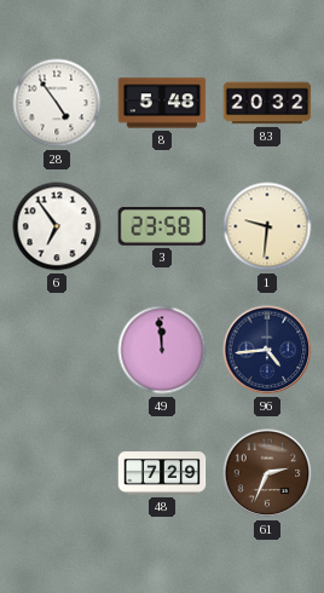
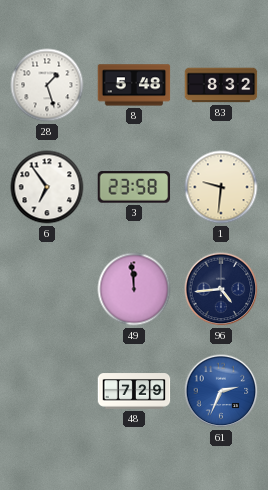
28: 4:54 -> 1:27
83: 20:32 -> 8:32
61 dial: brown -> blue
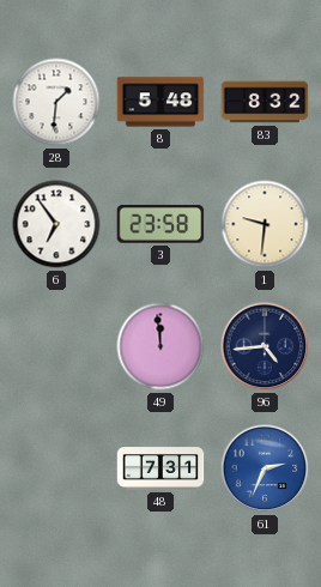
28: 1:27 -> 1:31
48: 7:29 -> 7:31
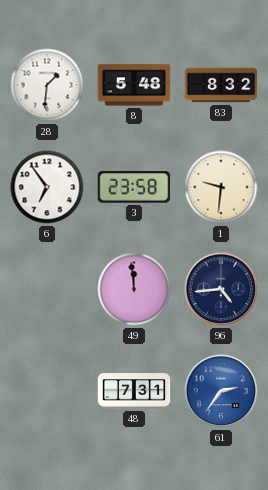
61: 2:34 -> 2:36
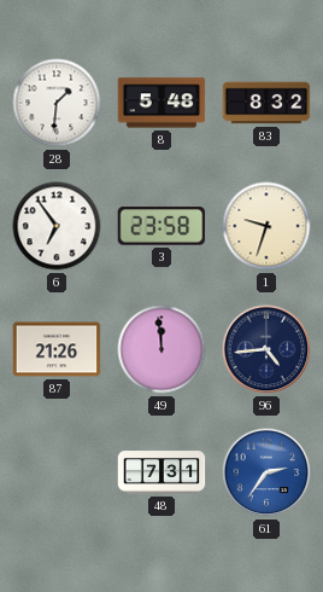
1: 9:31 -> 9:33
87: none -> 21:26
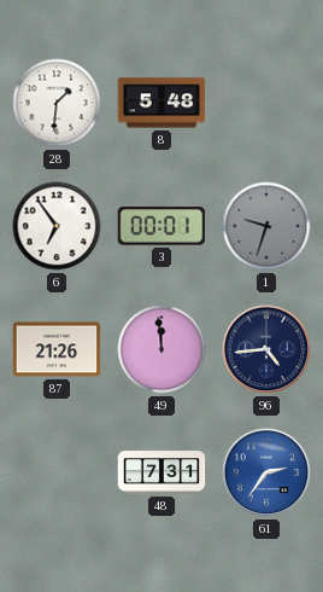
83: 8:32 -> none
3: 23:58 -> 00:01
1 dial: cream -> grey
